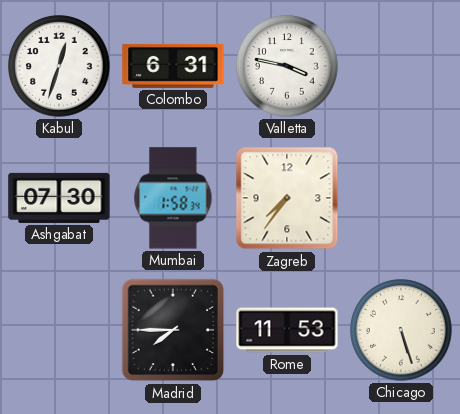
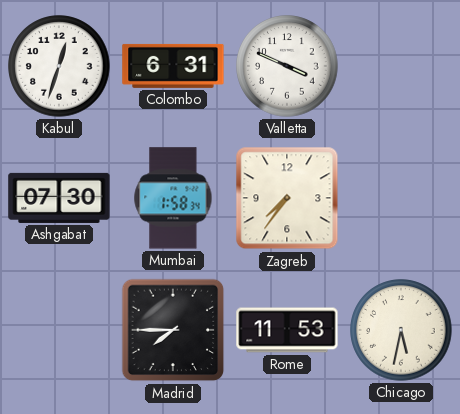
Valletta: 3:47 -> 3:49
Chicago: 5:27 -> 5:32
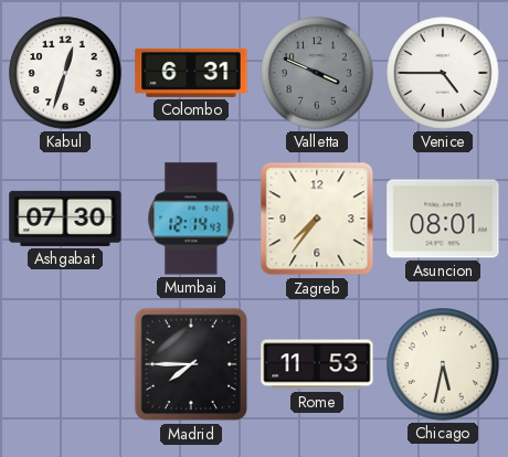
Valletta dial: white -> grey
Venice: none -> 4:45
Mumbai: 1:58 -> 12:14
Asuncion: none -> 08:01
